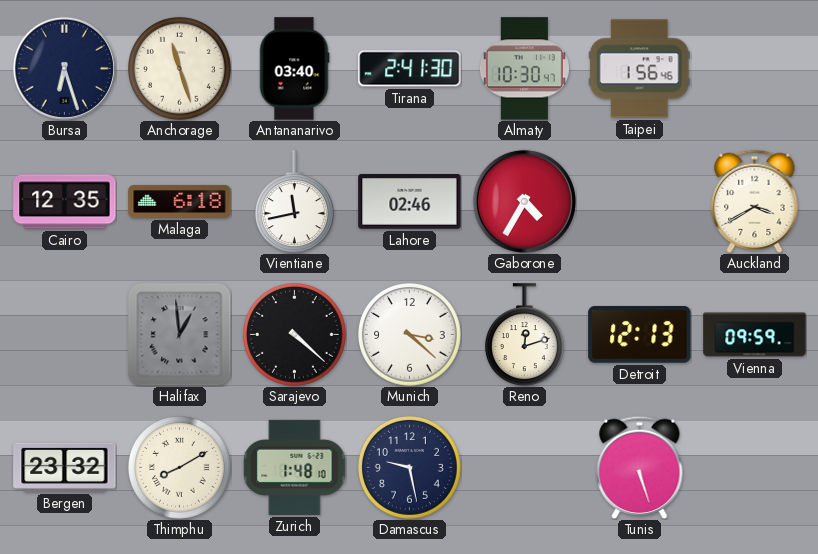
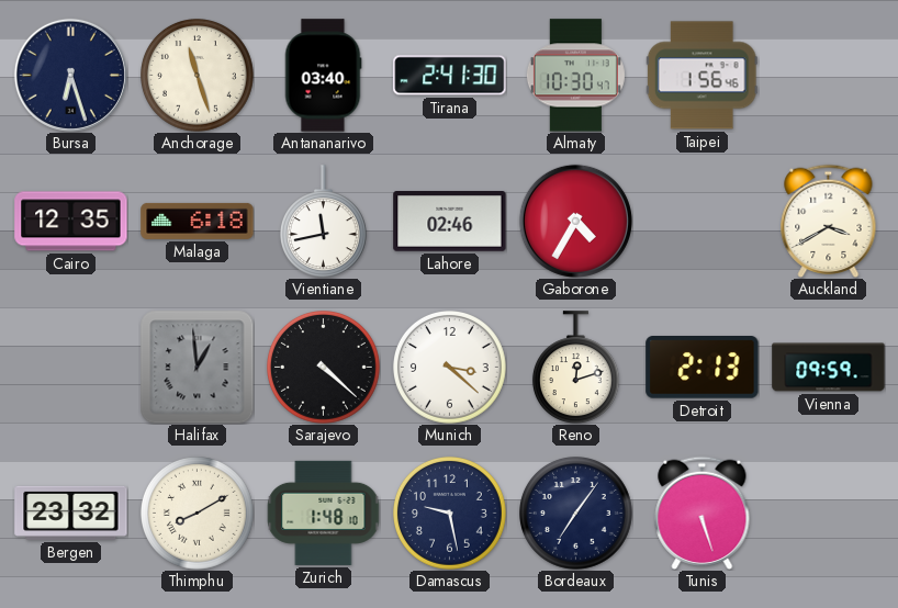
Detroit: 12:13 -> 2:13
Bordeaux: none -> 7:06
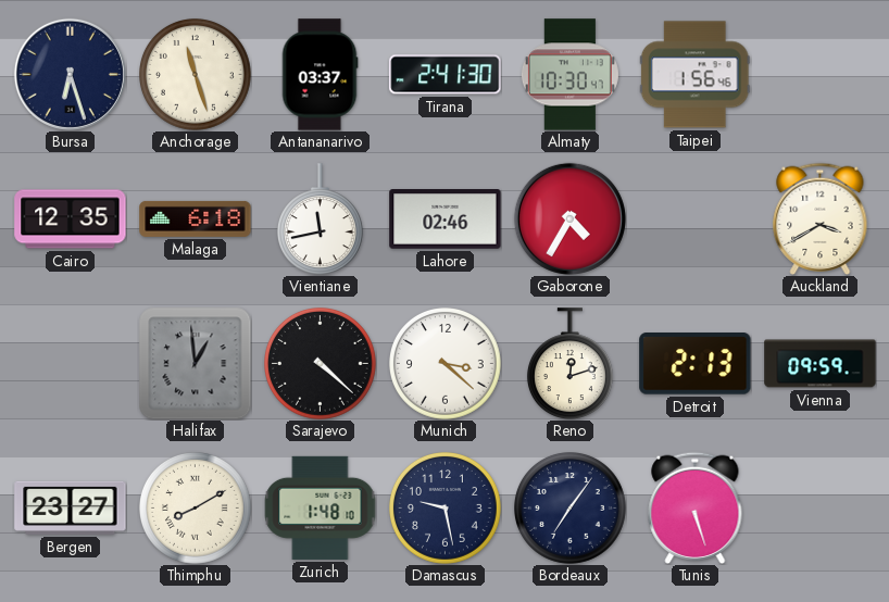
Antananarivo: 03:40 -> 03:37
Bergen: 23:32 -> 23:27
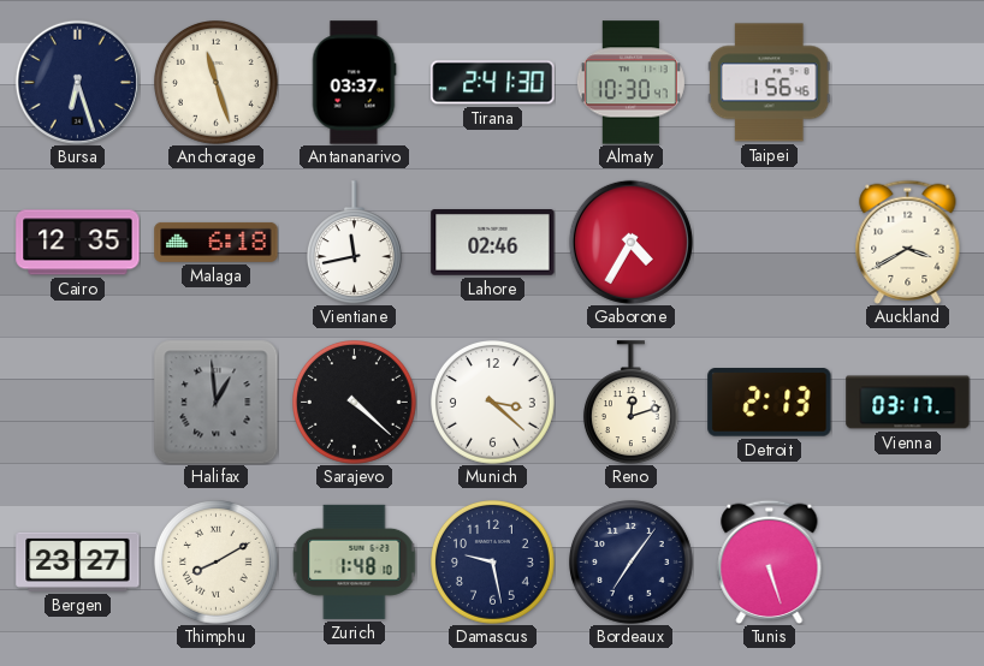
Vienna: 09:59 -> 03:17
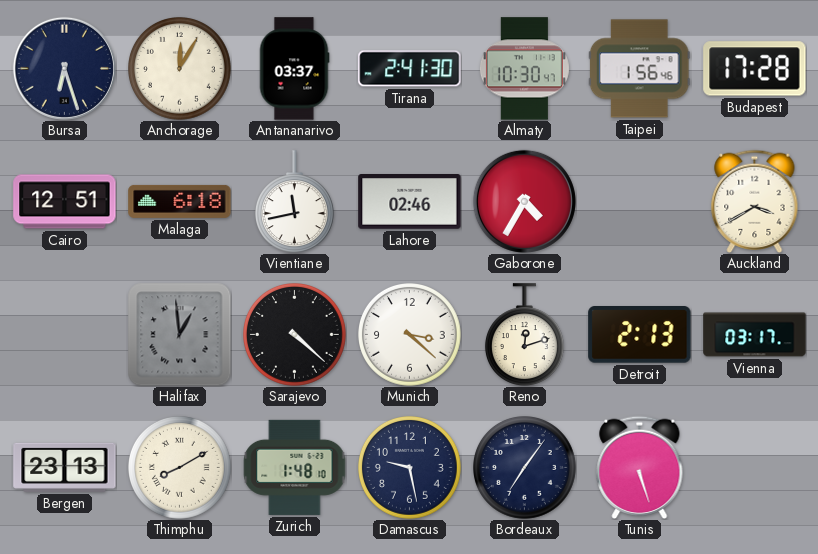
Anchorage: 11:27 -> 12:05
Budapest: none -> 17:28
Cairo: 12:35 -> 12:51
Bergen: 23:27 -> 23:13
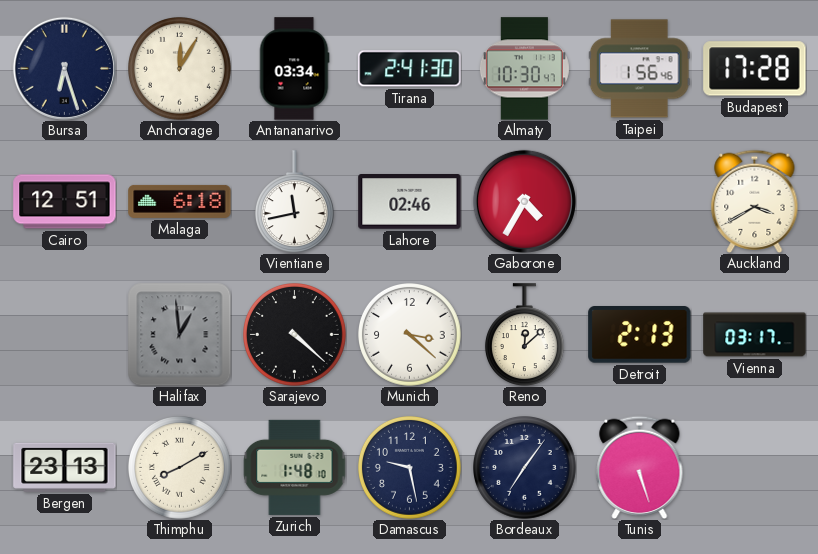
Antananarivo: 03:37 -> 03:34
Reno: 12:12 -> 12:08
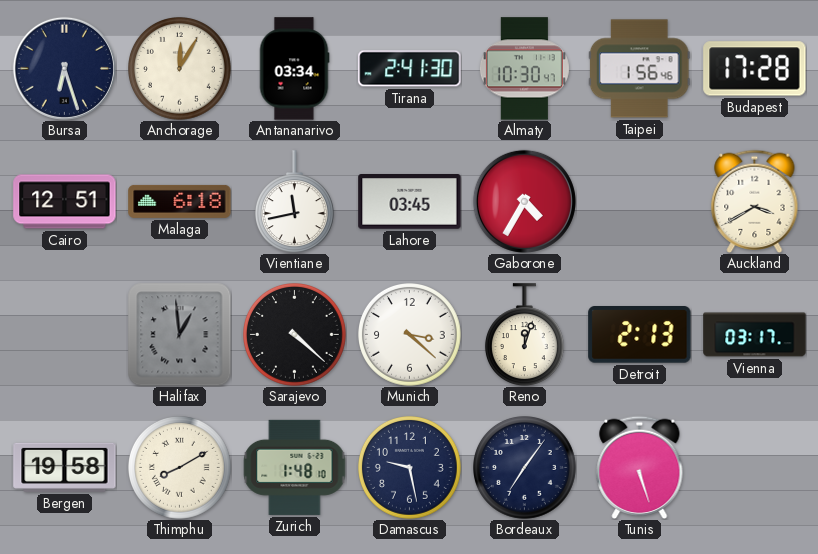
Lahore: 02:46 -> 03:45
Reno: 12:08 -> 12:03
Bergen: 23:13 -> 19:58
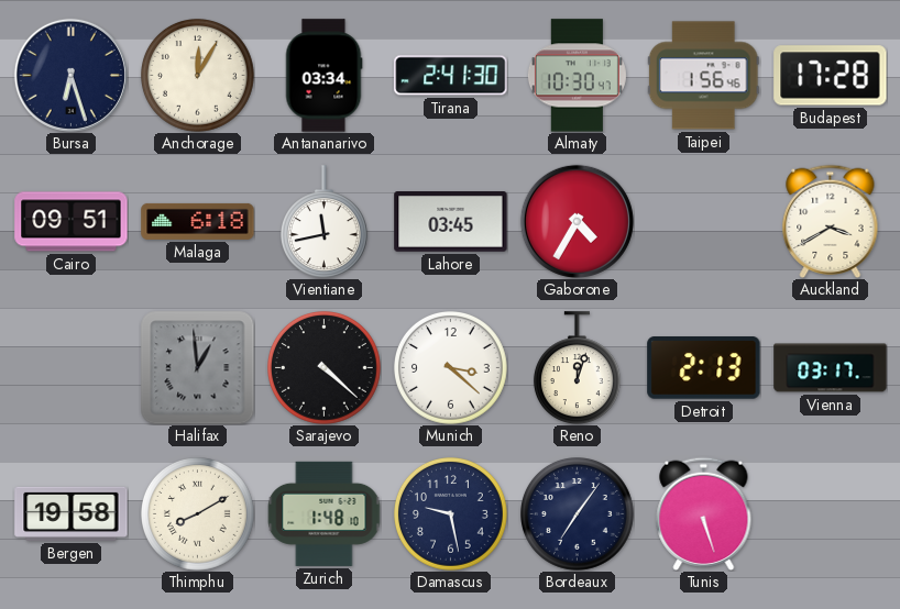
Cairo: 12:51 -> 09:51
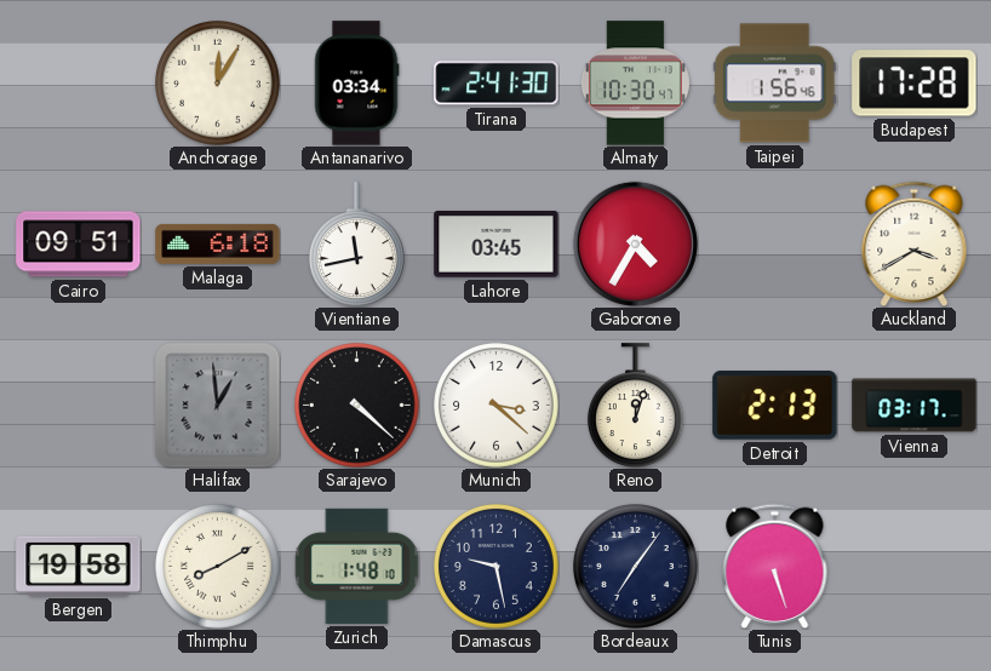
Bursa: 6:27 -> none
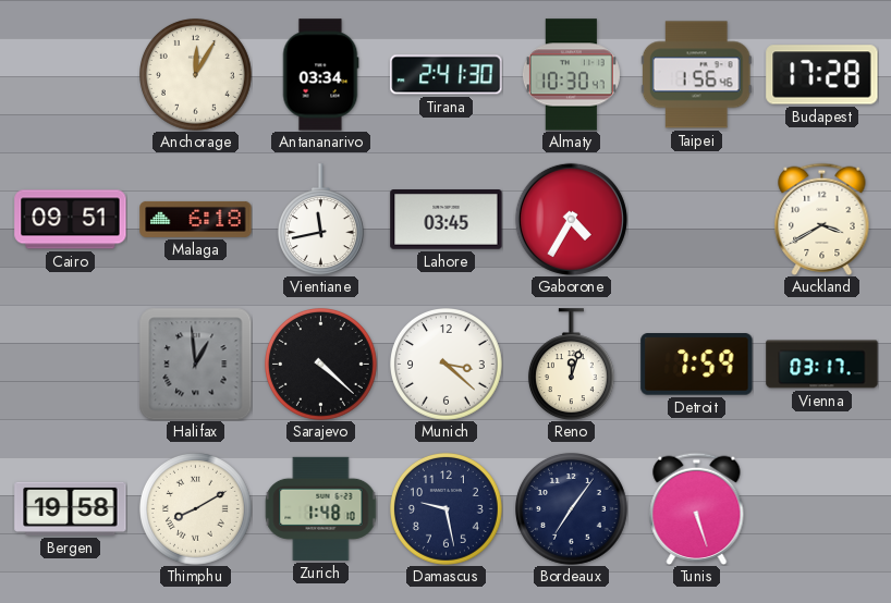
Detroit: 2:13 -> 7:59
